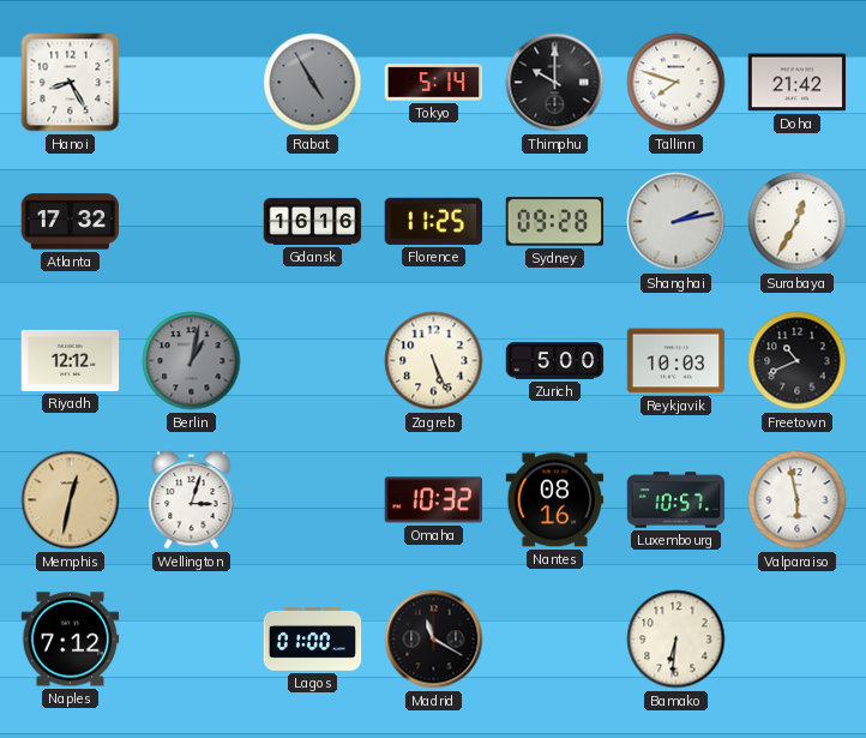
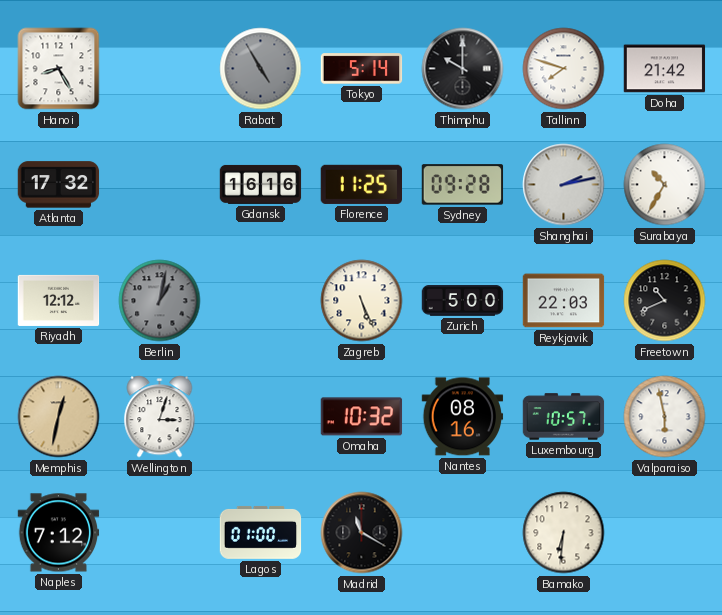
Surabaya: 12:35 -> 10:35
Reykjavik: 10:03 -> 22:03
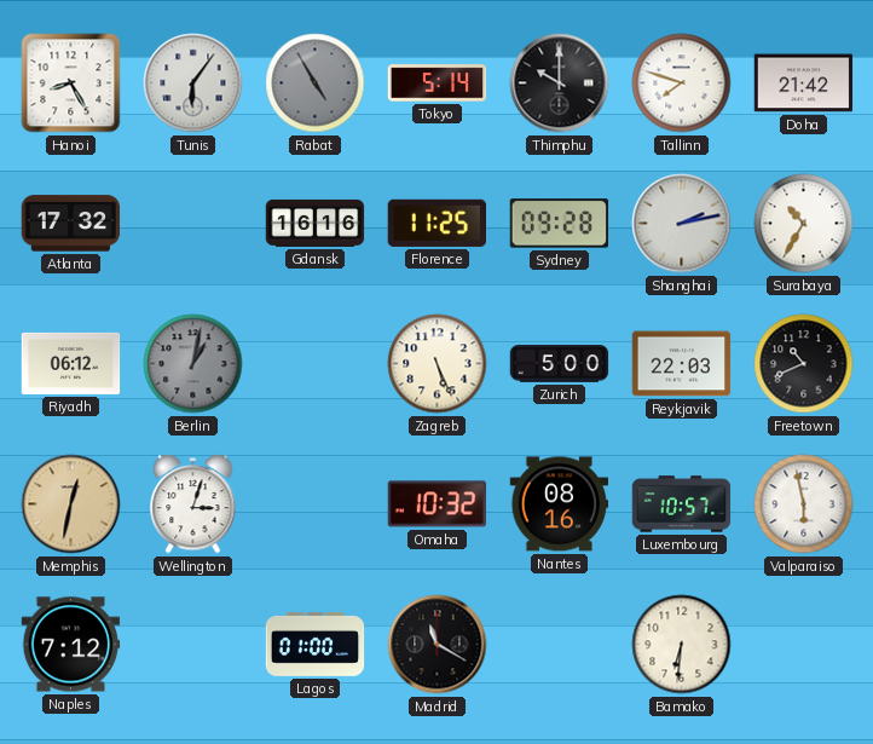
Tunis: none -> 6:06
Riyadh: 12:12 -> 06:12
